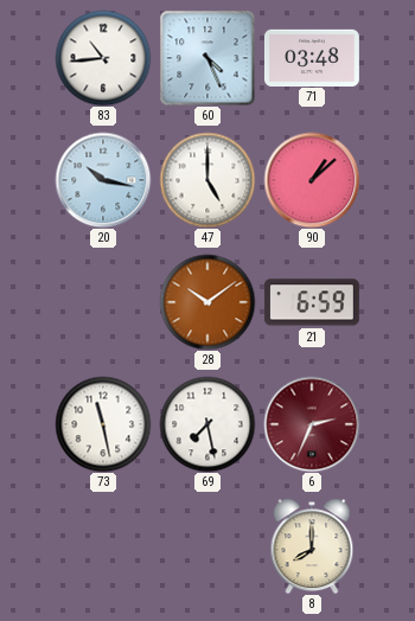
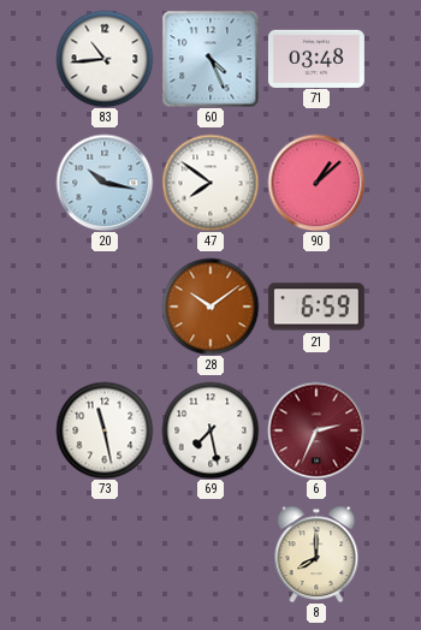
47: 5:00 -> 7:51
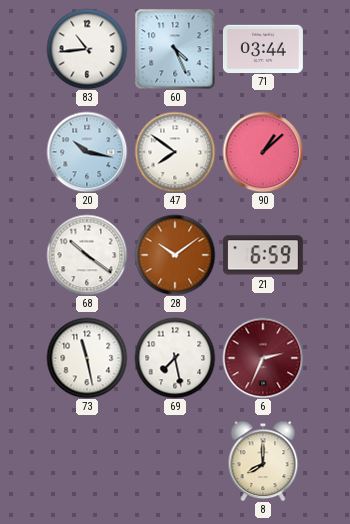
71: 03:48 -> 03:44
68: none -> 10:21
